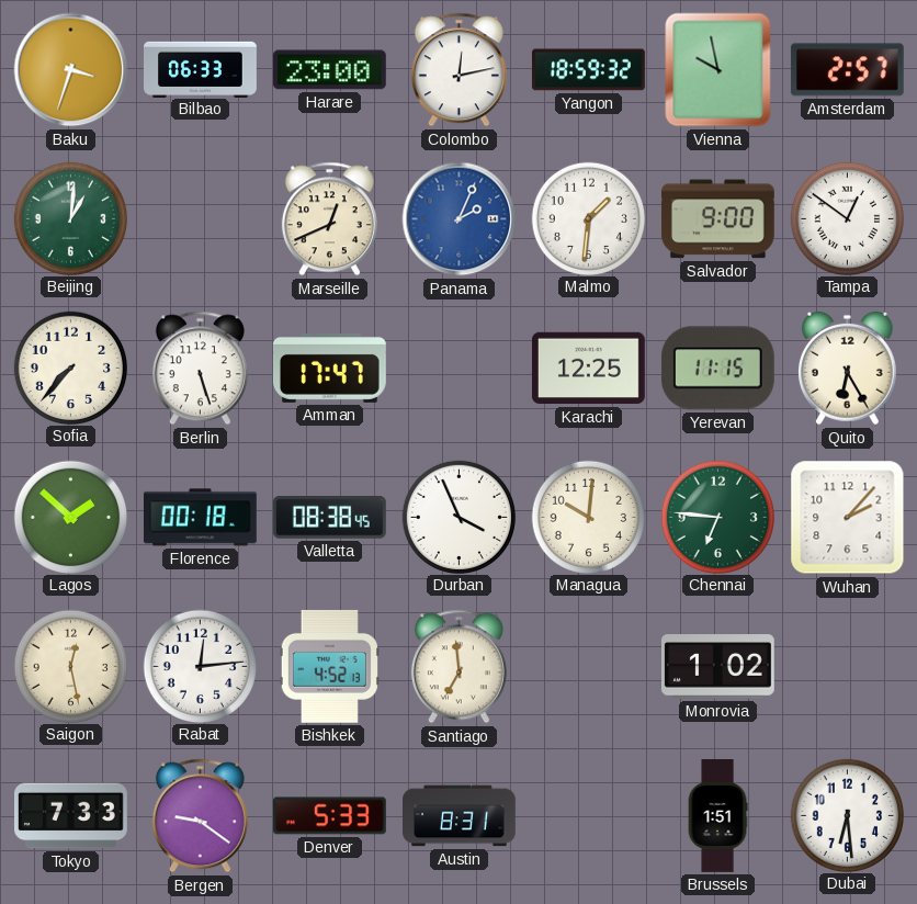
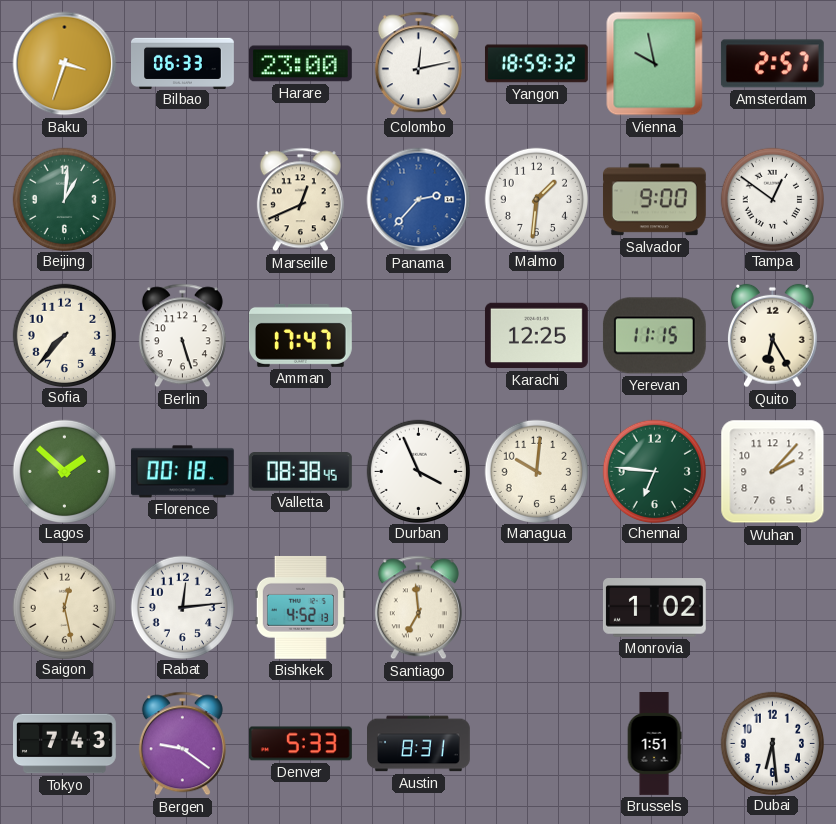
Panama: 2:04 -> 2:37
Tokyo: 7:33 -> 7:43
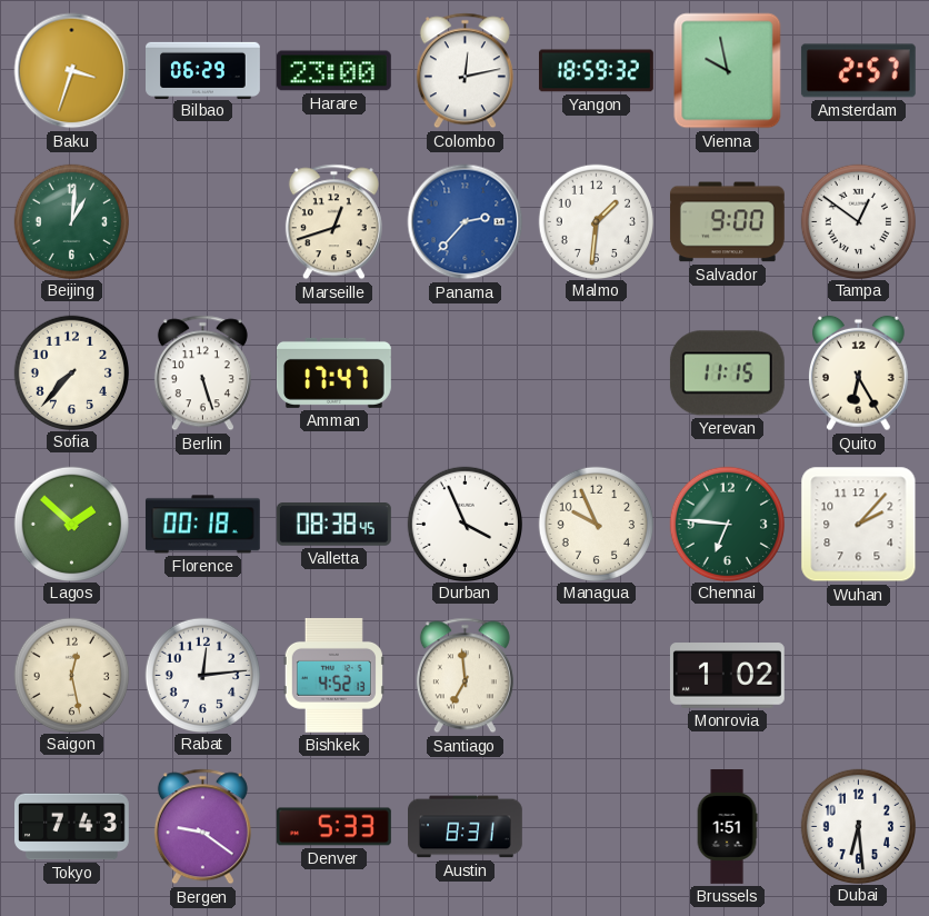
Bilbao: 06:33 -> 06:29
Marseille: 12:41 -> 12:42
Karachi: 12:25 -> none
Managua: 10:01 -> 9:56
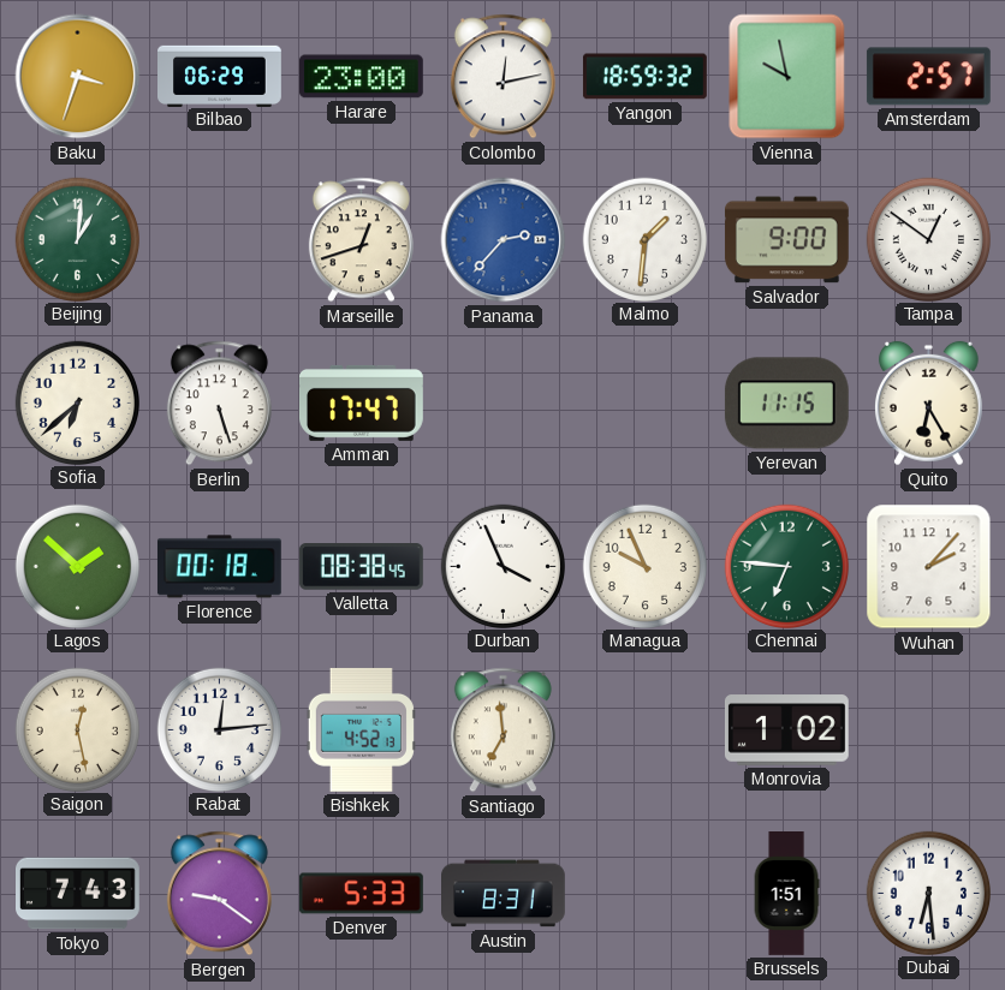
Sofia: 7:37 -> 6:38
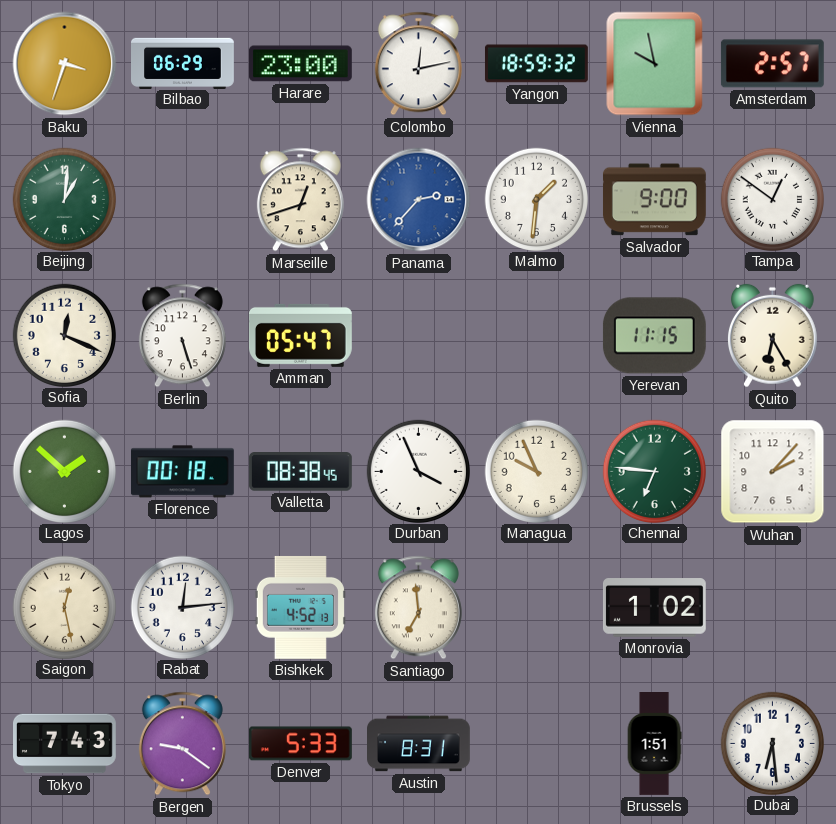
Sofia: 6:38 -> 12:19
Amman: 17:47 -> 05:47
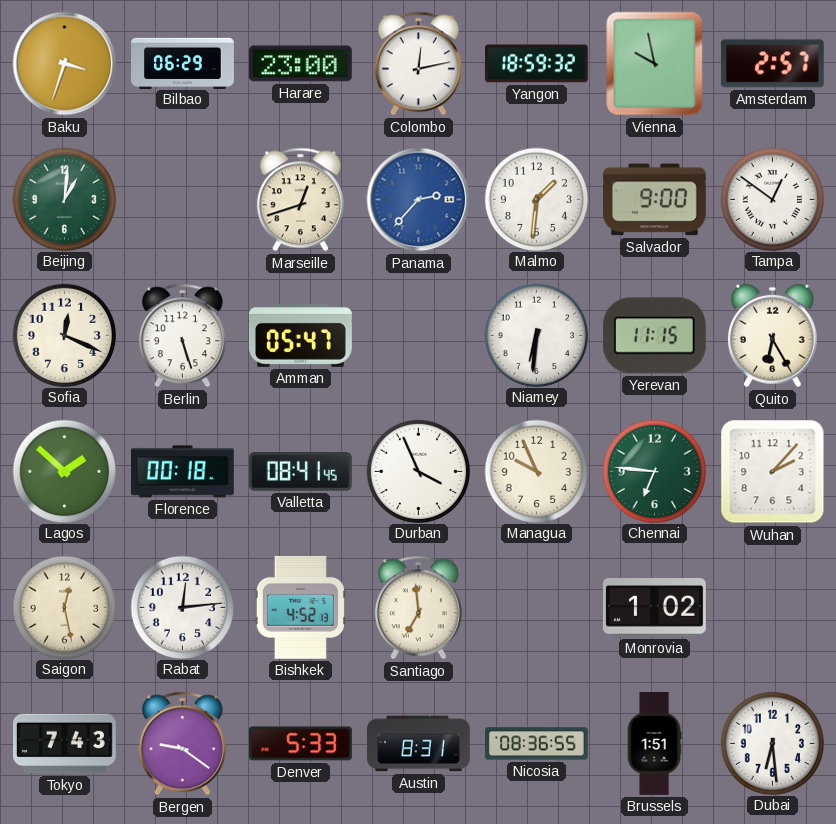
Niamey: none -> 6:31
Valletta: 08:38 -> 08:41
Nicosia: none -> 08:36
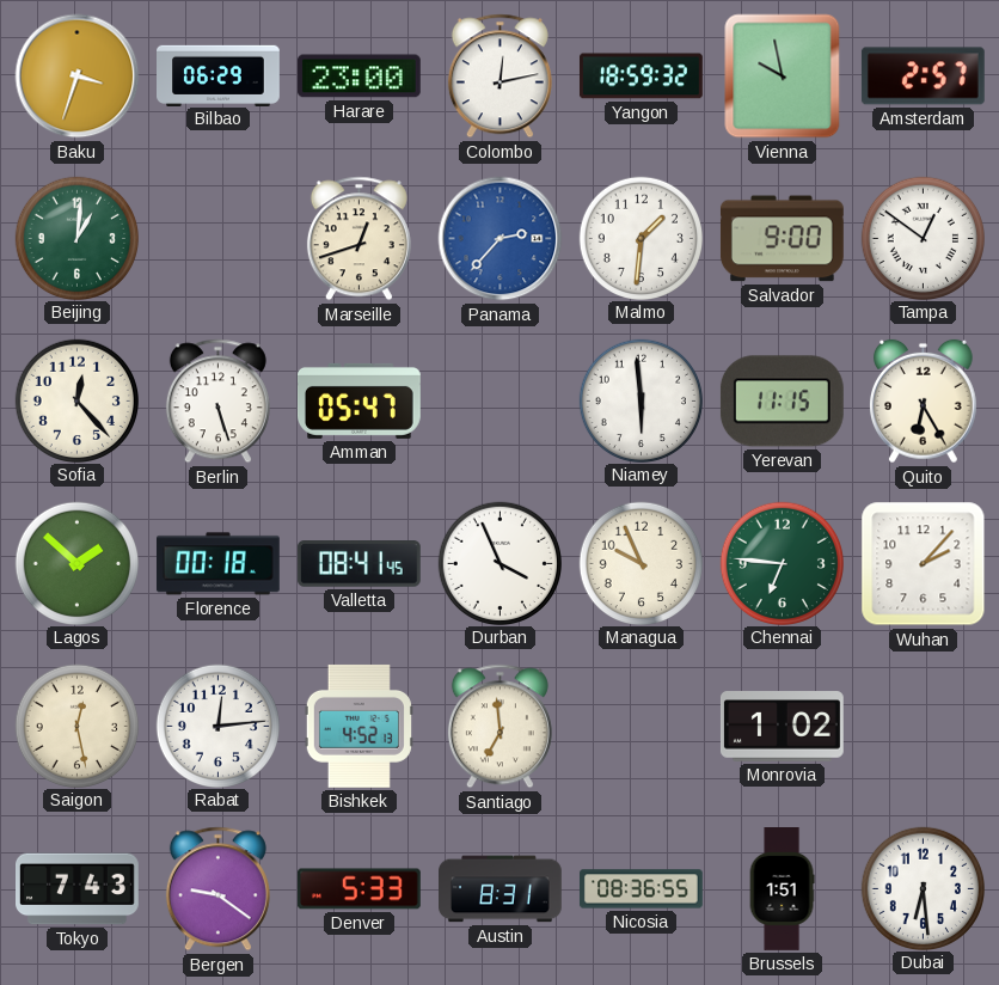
Sofia: 12:19 -> 12:23
Niamey: 6:31 -> 5:59
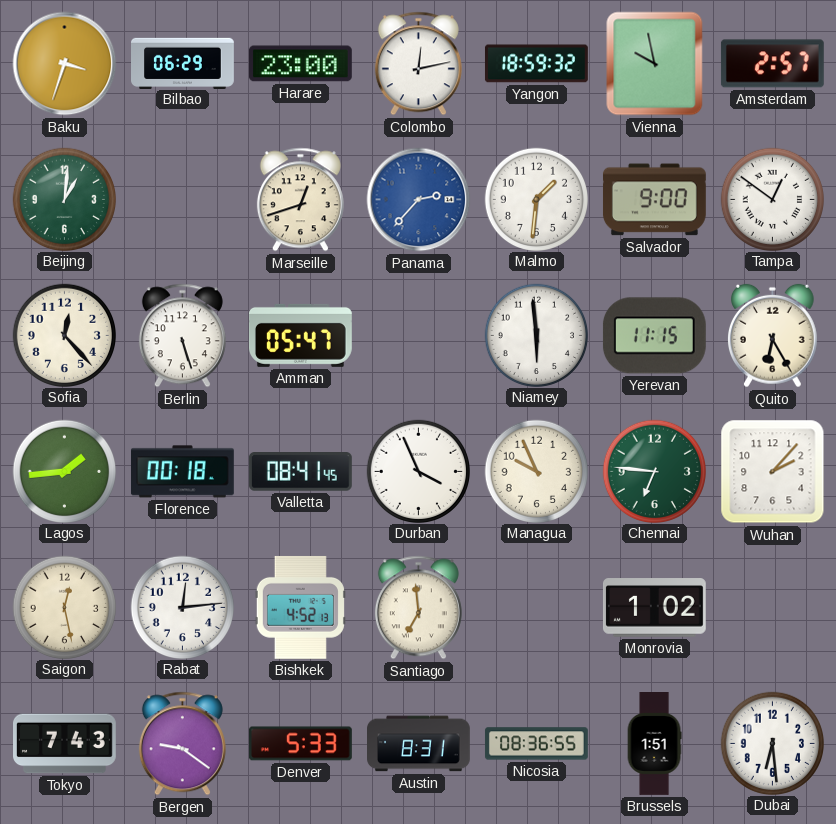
Lagos: 1:52 -> 1:44
